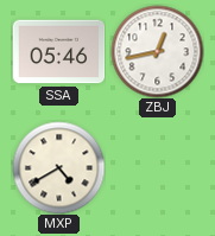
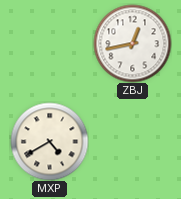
SSA: 05:46 -> none
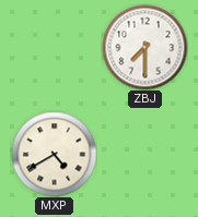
ZBJ: 12:43 -> 7:30
